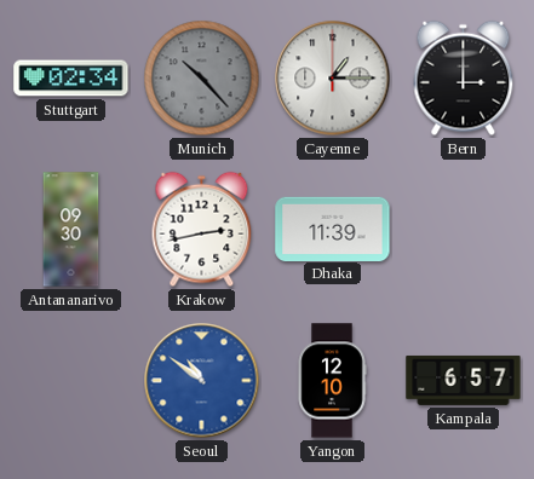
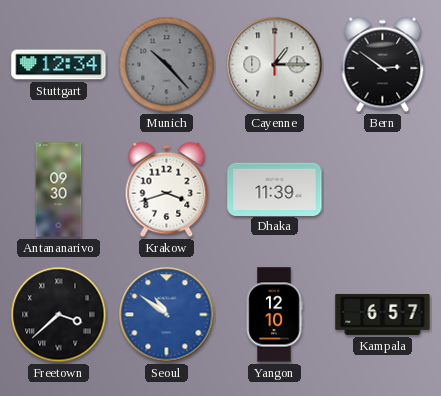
Stuttgart: 02:34 -> 12:34
Bern: 3:00 -> 2:51
Krakow: 2:43 -> 3:42
Freetown: none -> 3:38
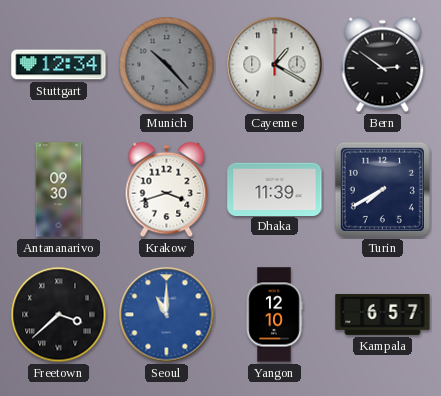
Cayenne: 1:15 -> 1:20
Turin: none -> 7:40
Seoul: 10:51 -> 11:00
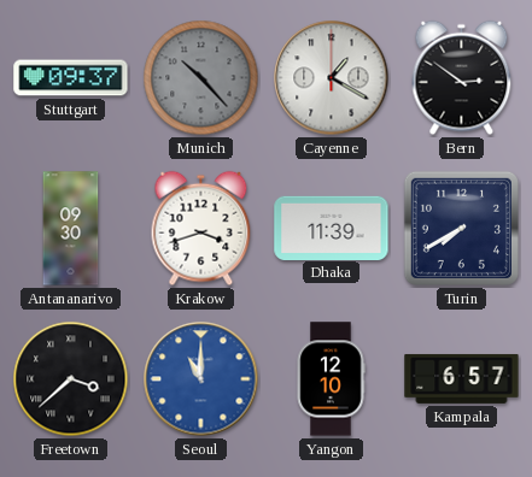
Stuttgart: 12:34 -> 09:37
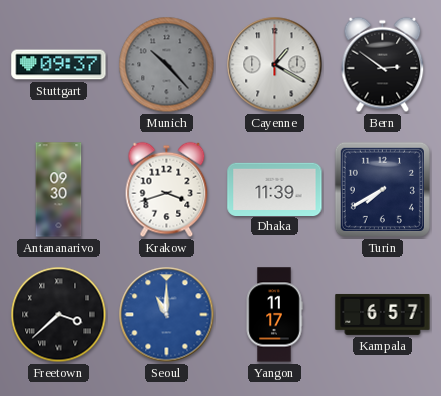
Yangon: 12:10 -> 11:17
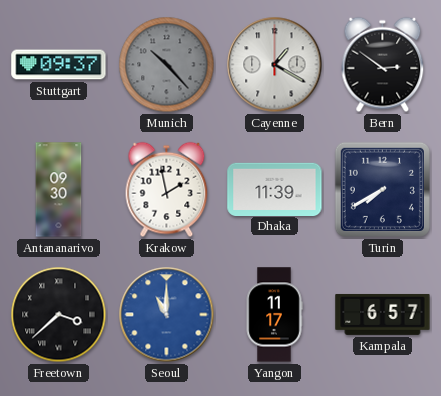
Krakow: 3:42 -> 1:58
